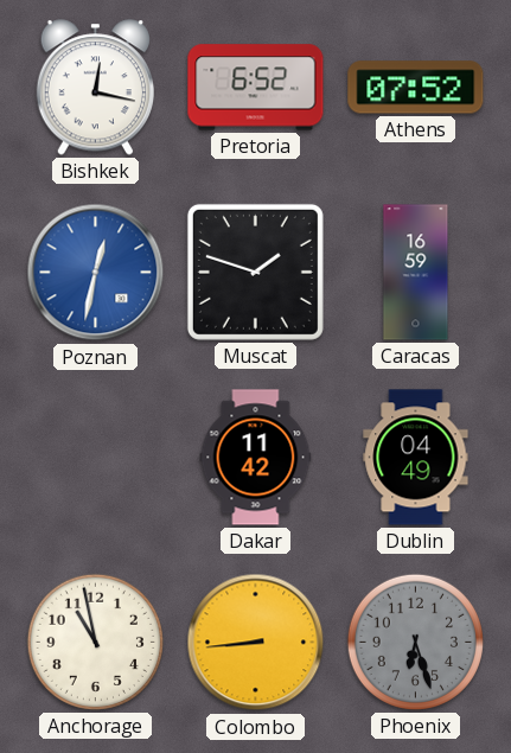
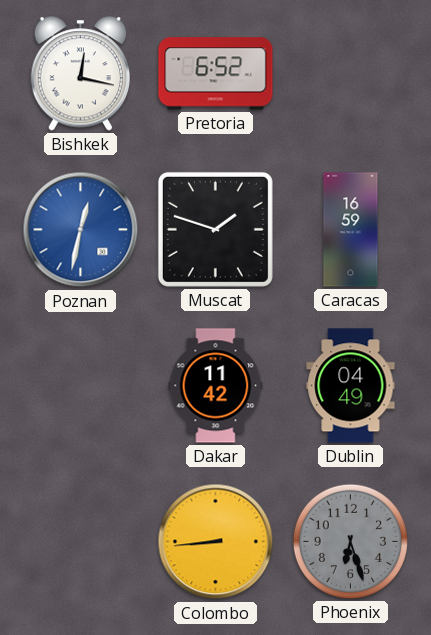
Athens: 07:52 -> none
Anchorage: 10:58 -> none
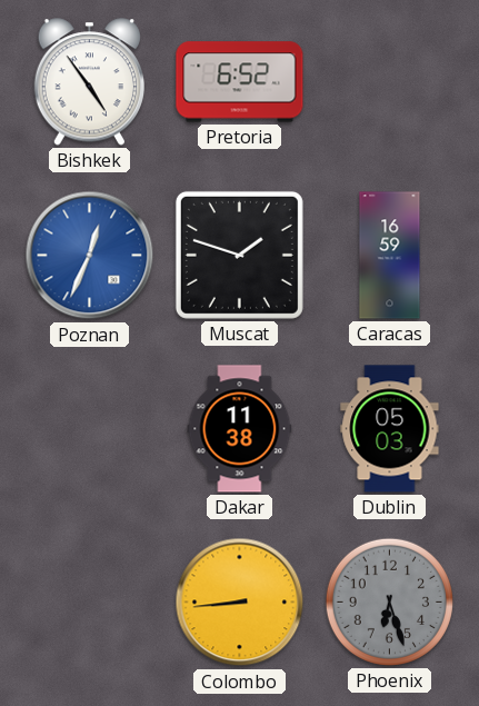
Bishkek: 12:17 -> 4:54
Poznan: 12:32 -> 12:34
Dakar: 11:42 -> 11:38
Dublin: 04:49 -> 05:03
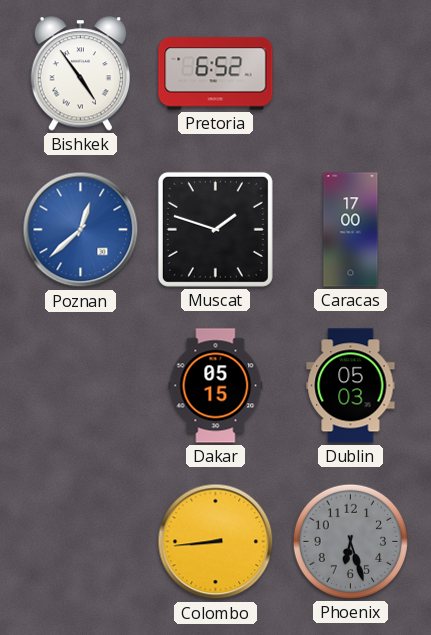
Poznan: 12:34 -> 12:38
Caracas: 16:59 -> 17:00
Dakar: 11:38 -> 05:15
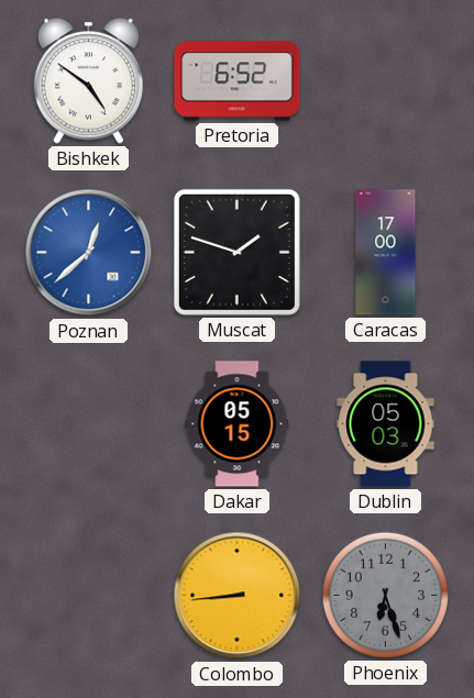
Bishkek: 4:54 -> 4:51
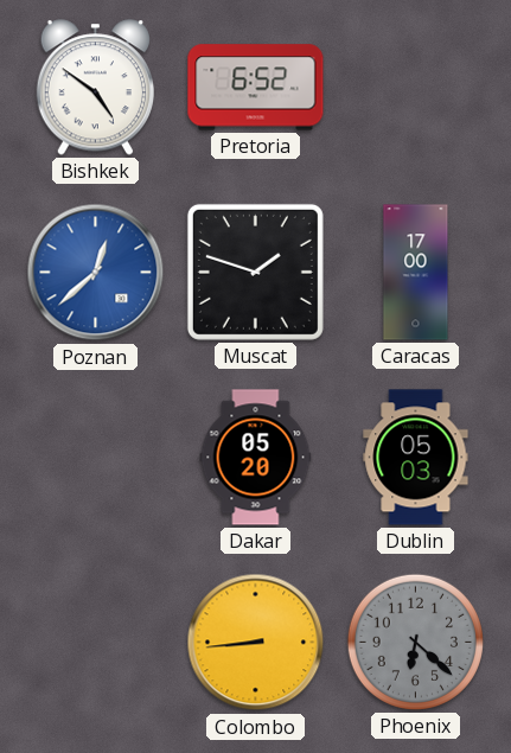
Dakar: 05:15 -> 05:20
Phoenix: 6:27 -> 6:22
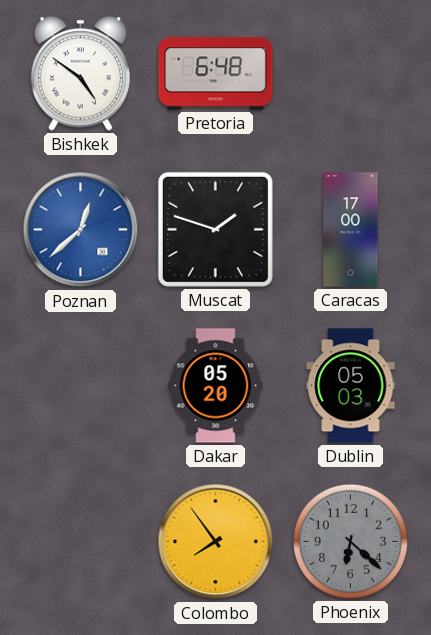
Pretoria: 6:52 -> 6:48
Colombo: 8:44 -> 7:54
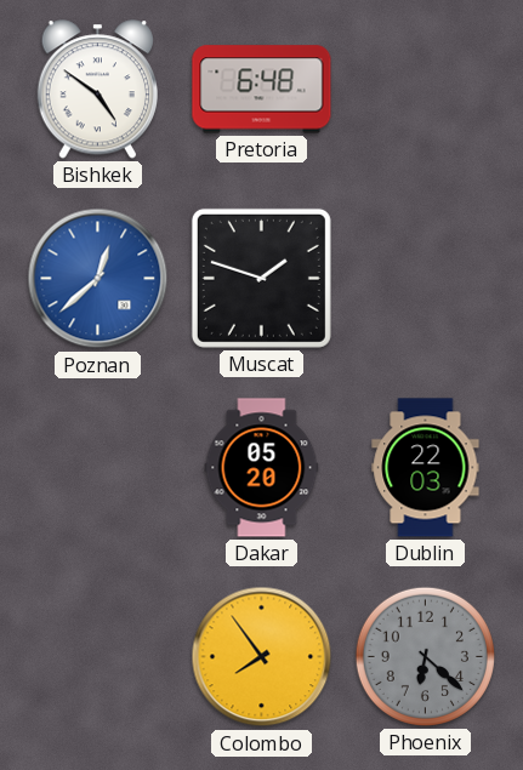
Caracas: 17:00 -> none
Dublin: 05:03 -> 22:03
